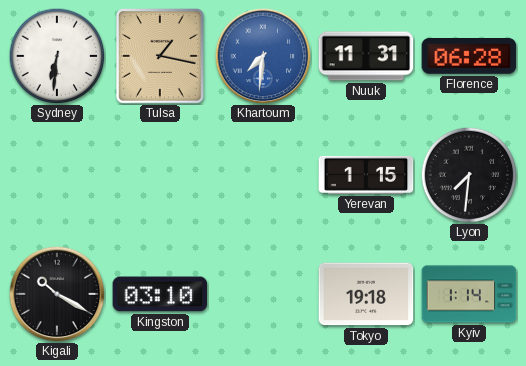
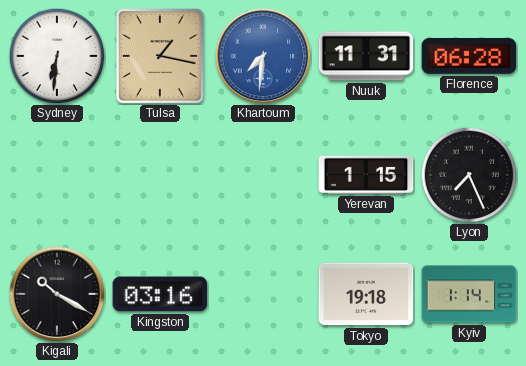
Lyon: 7:31 -> 7:26
Kingston: 03:10 -> 03:16
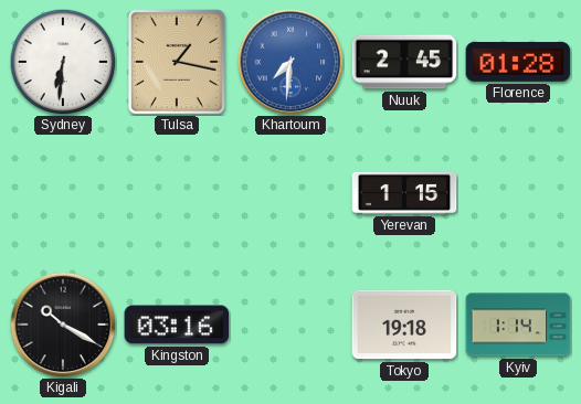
Nuuk: 11:31 -> 2:45
Florence: 06:28 -> 01:28
Lyon: 7:26 -> none
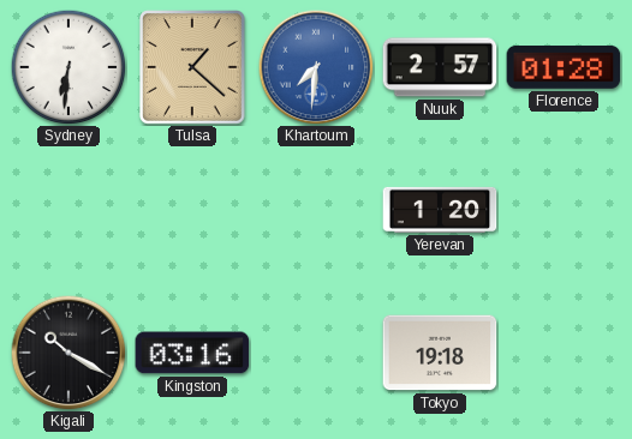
Tulsa: 1:17 -> 1:22
Nuuk: 2:45 -> 2:57
Yerevan: 1:15 -> 1:20
Kyiv: 1:14 -> none
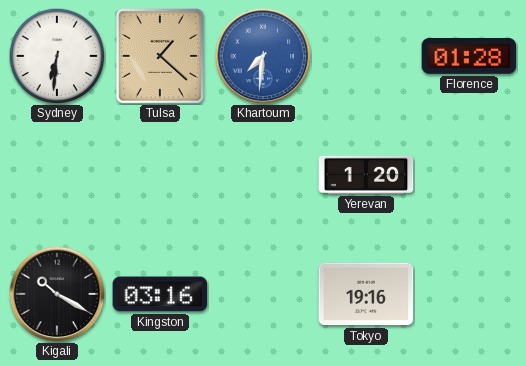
Nuuk: 2:57 -> none
Tokyo: 19:18 -> 19:16
